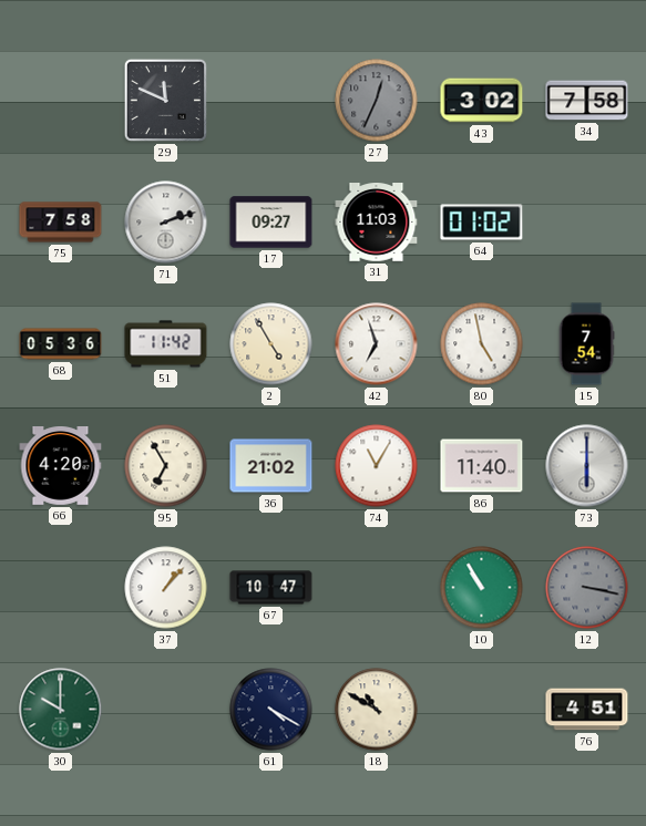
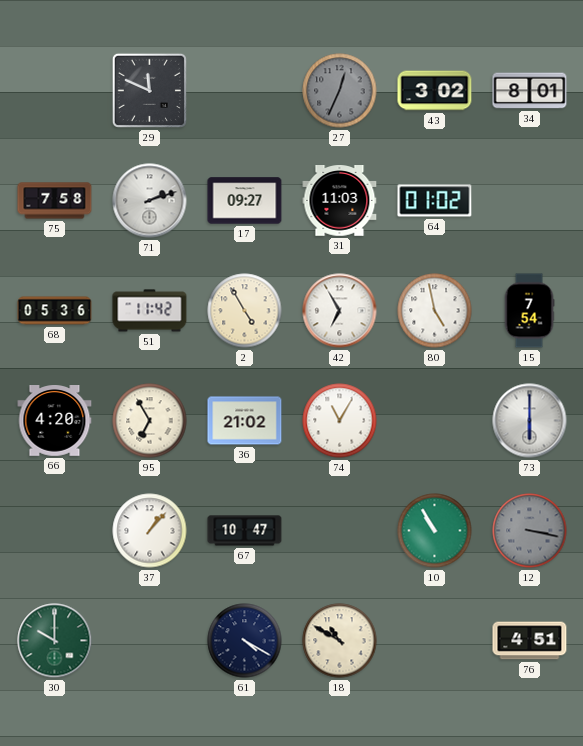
34: 7:58 -> 8:01
42: 6:57 -> 6:55
86: 11:40 -> none
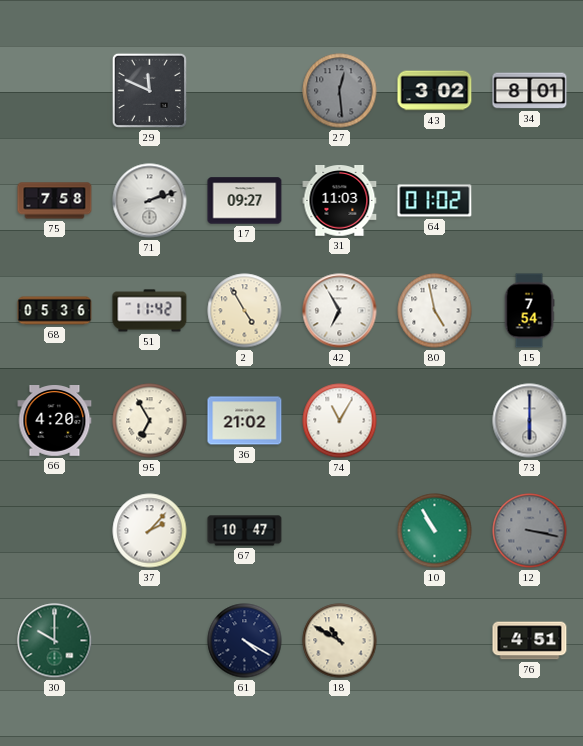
27: 12:34 -> 12:29
37: 1:07 -> 2:07
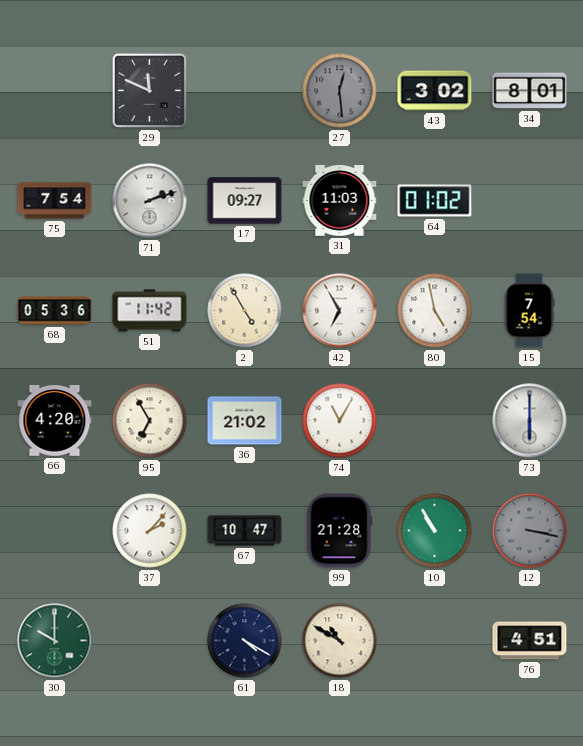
75: 7:58 -> 7:54
99: none -> 21:28
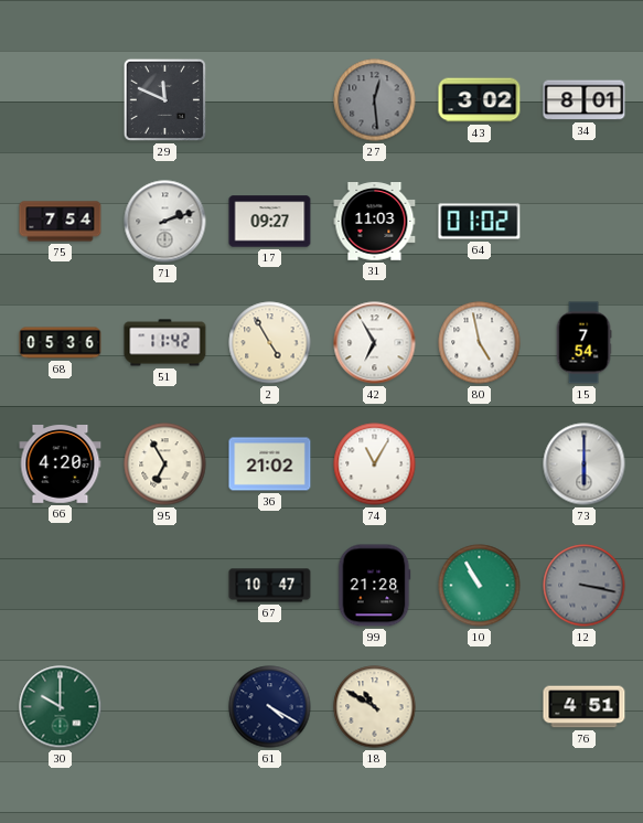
37: 2:07 -> none
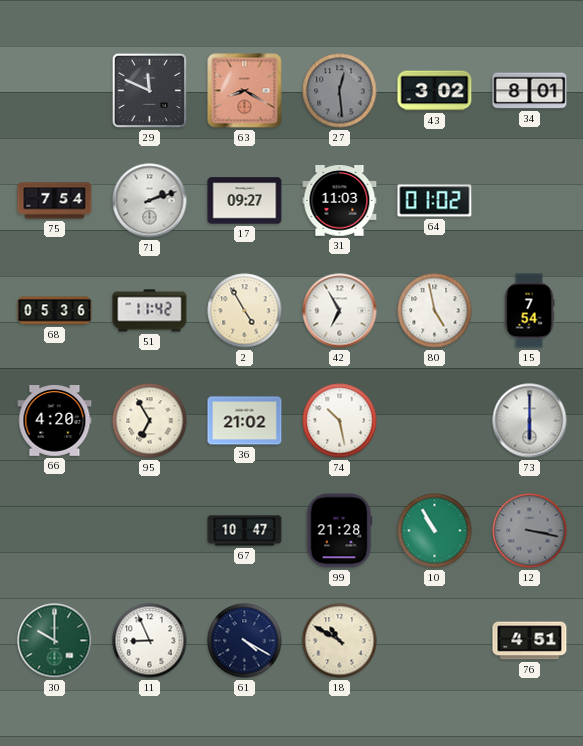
63: none -> 8:20
74: 11:05 -> 10:28
11: none -> 8:56
